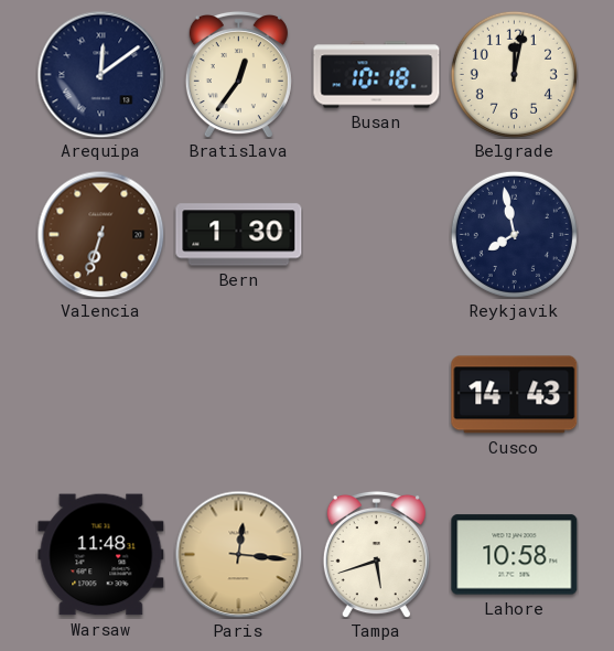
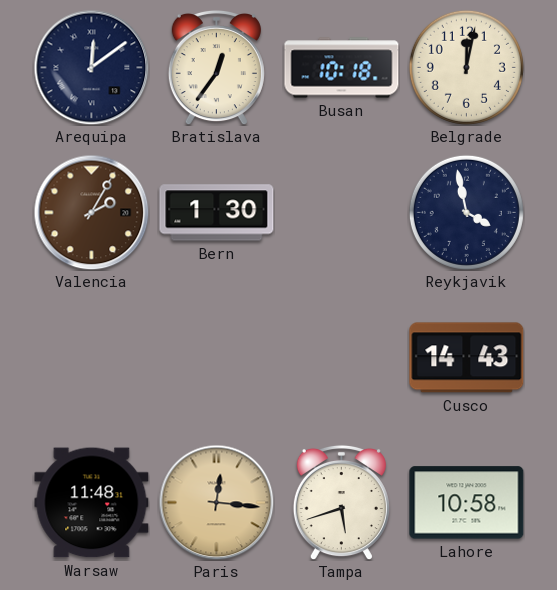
Valencia: 6:33 -> 2:05
Reykjavik: 7:58 -> 3:58
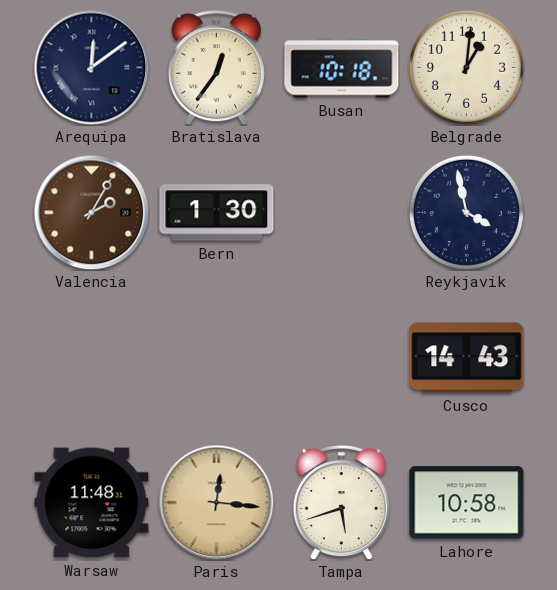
Belgrade: 12:02 -> 1:01
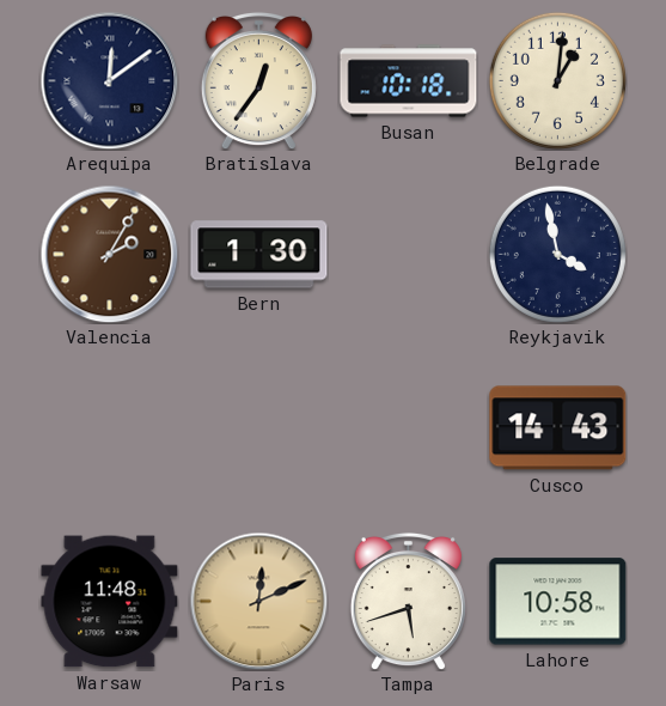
Paris: 12:16 -> 12:11
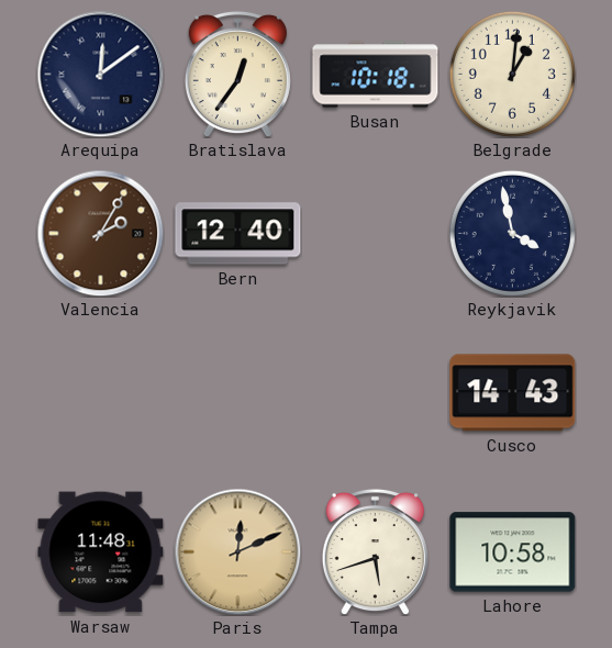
Bern: 1:30 -> 12:40
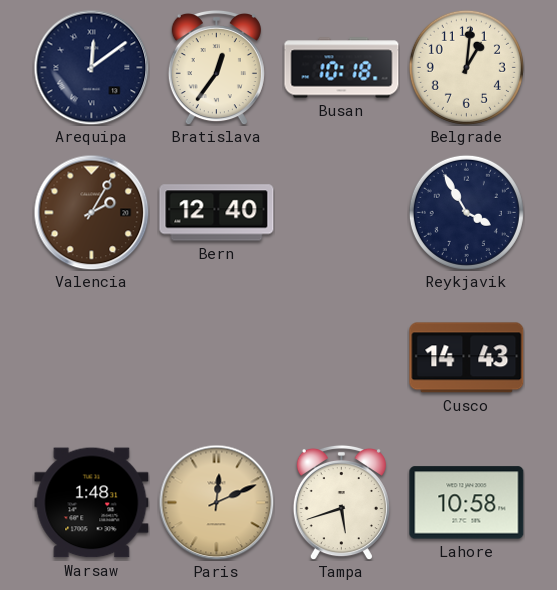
Reykjavik: 3:58 -> 3:55
Warsaw: 11:48 -> 1:48
